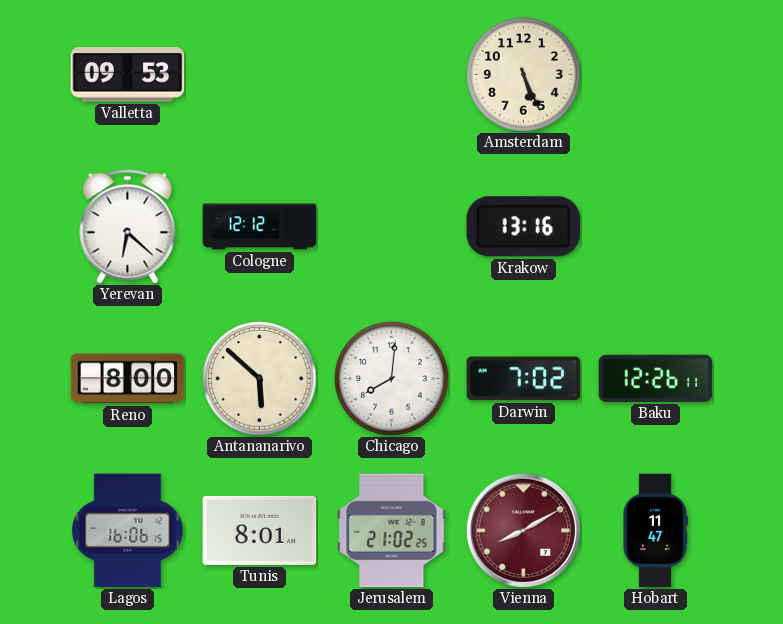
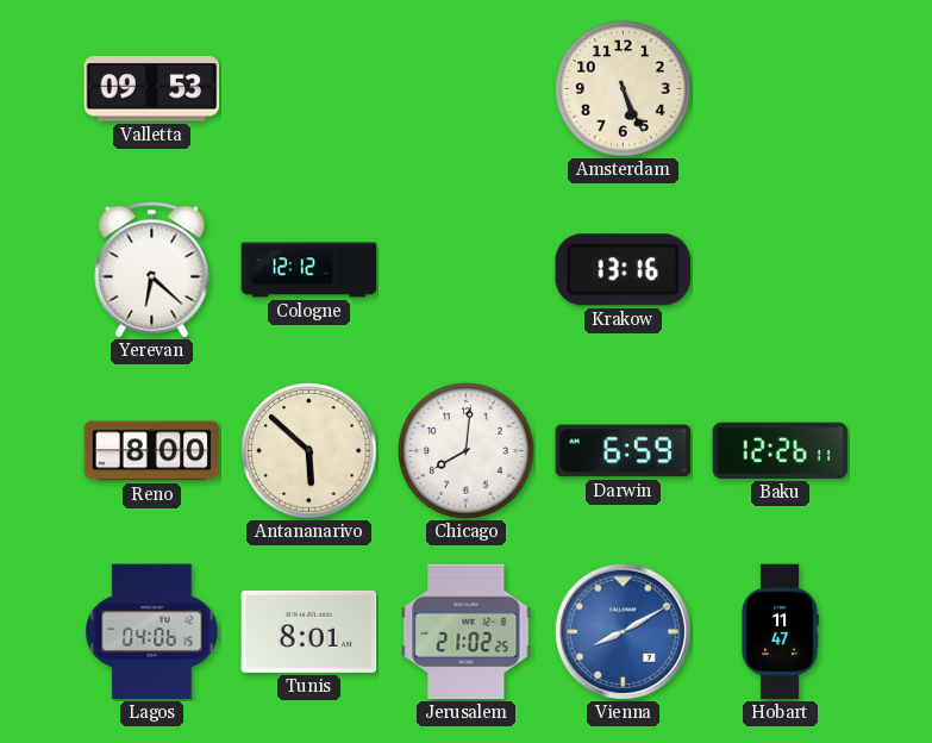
Darwin: 7:02 -> 6:59
Lagos: 16:06 -> 04:06
Vienna dial: burgundy -> blue
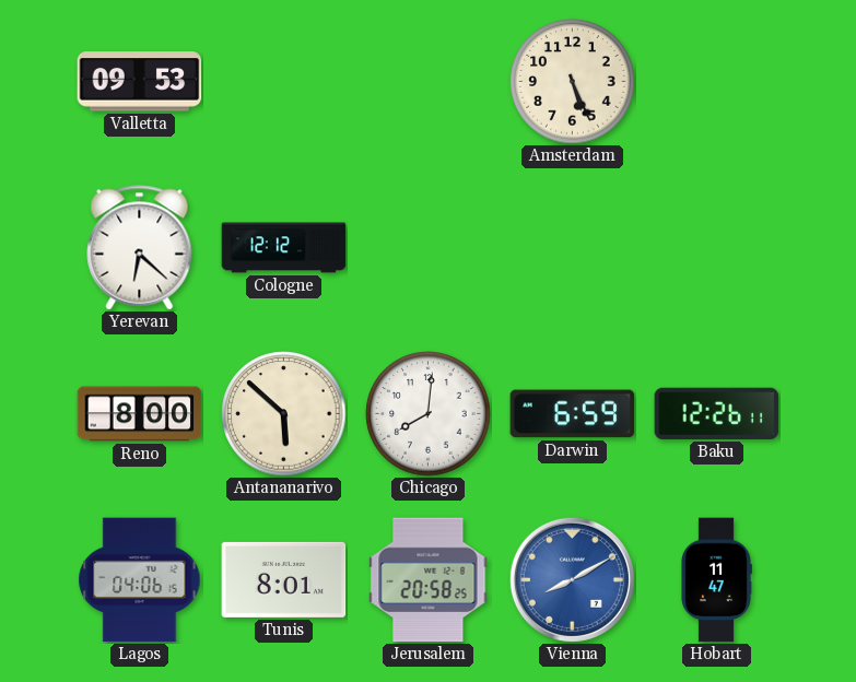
Krakow: 13:16 -> none
Jerusalem: 21:02 -> 20:58
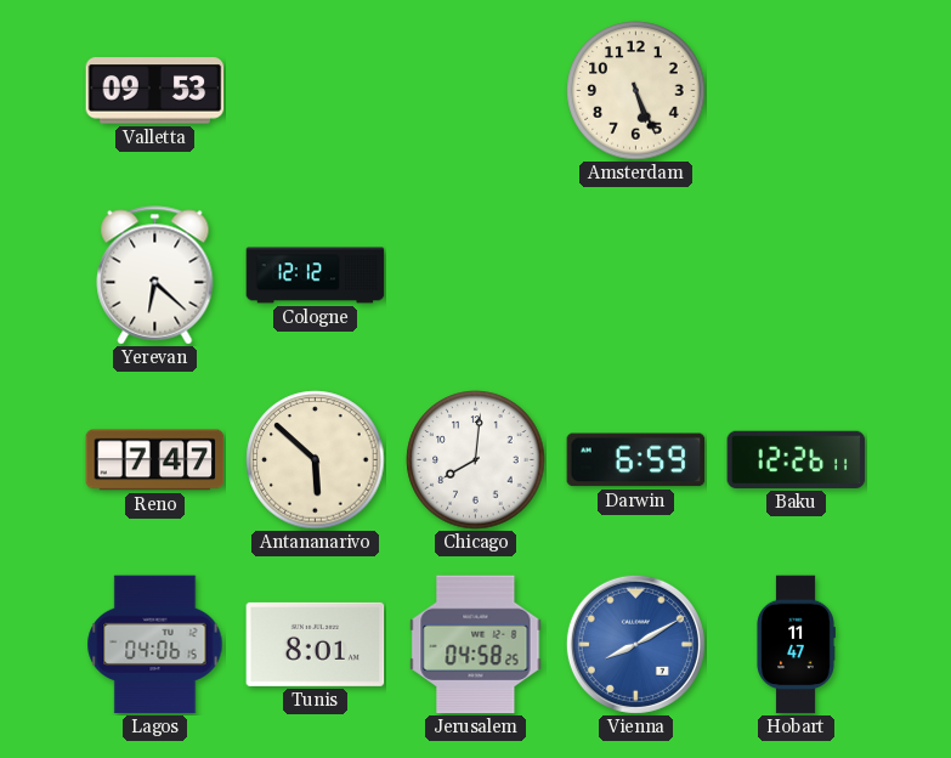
Reno: 8:00 -> 7:47
Jerusalem: 20:58 -> 04:58
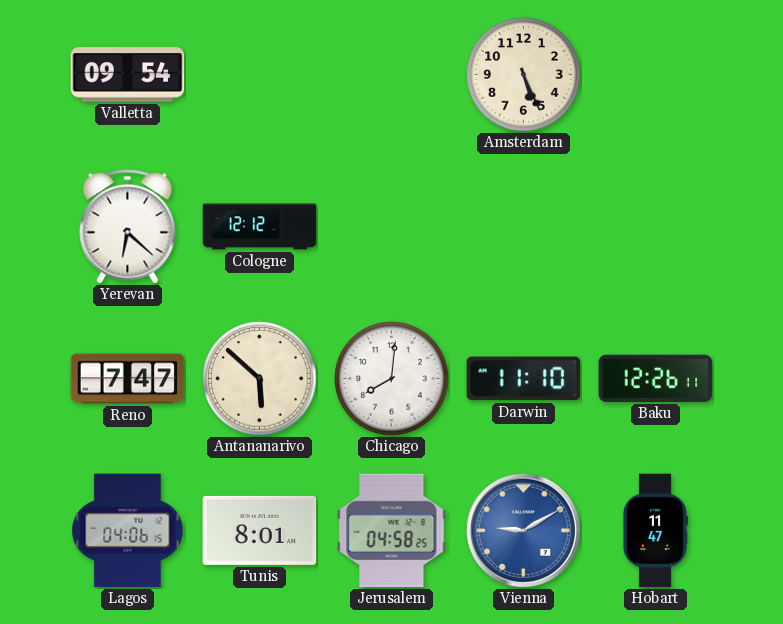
Valletta: 09:53 -> 09:54
Darwin: 6:59 -> 11:10
Vienna: 8:10 -> 9:10
